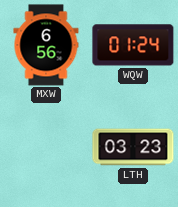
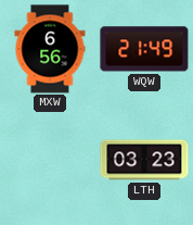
WQW: 01:24 -> 21:49
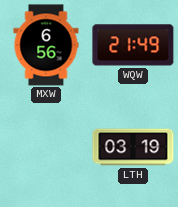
LTH: 03:23 -> 03:19
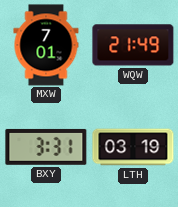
MXW: 6:56 -> 7:01
BXY: none -> 3:31
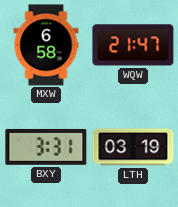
MXW: 7:01 -> 6:58
WQW: 21:49 -> 21:47
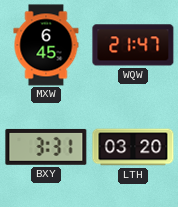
MXW: 6:58 -> 6:45
LTH: 03:19 -> 03:20
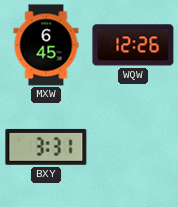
WQW: 21:47 -> 12:26
LTH: 03:20 -> none
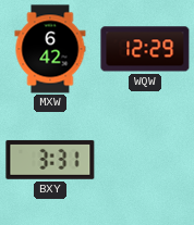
MXW: 6:45 -> 6:42
WQW: 12:26 -> 12:29
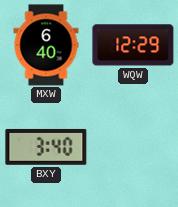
MXW: 6:42 -> 6:40
BXY: 3:31 -> 3:40
